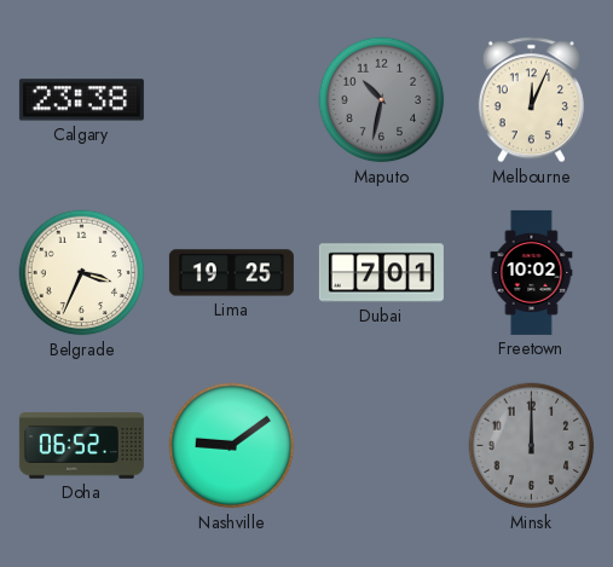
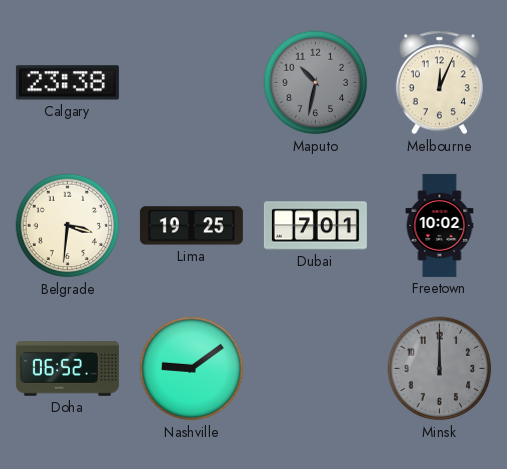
Belgrade: 3:34 -> 3:31
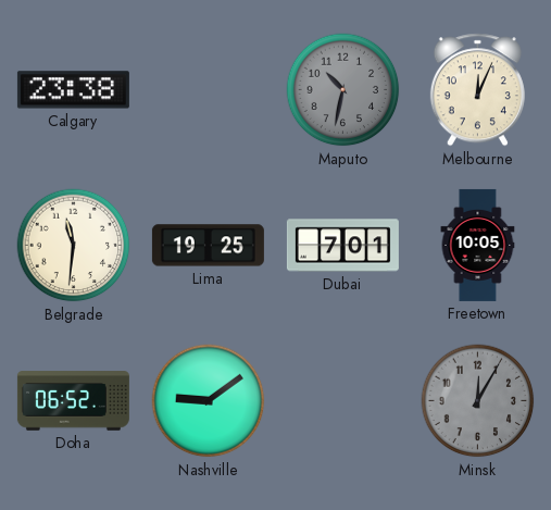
Belgrade: 3:31 -> 11:31
Freetown: 10:02 -> 10:05
Minsk: 12:00 -> 12:05
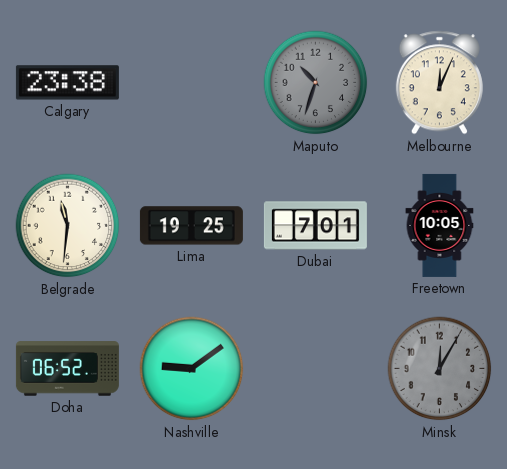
Maputo: 10:32 -> 10:33
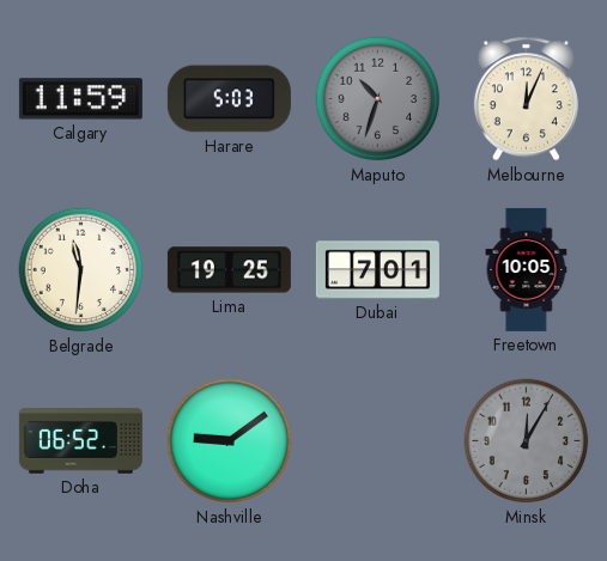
Calgary: 23:38 -> 11:59
Harare: none -> 5:03
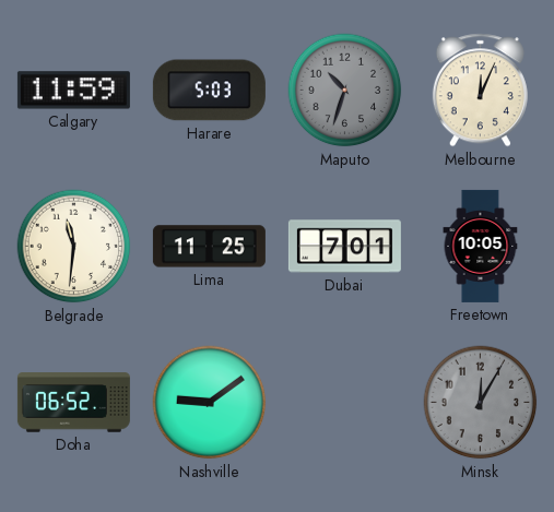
Lima: 19:25 -> 11:25
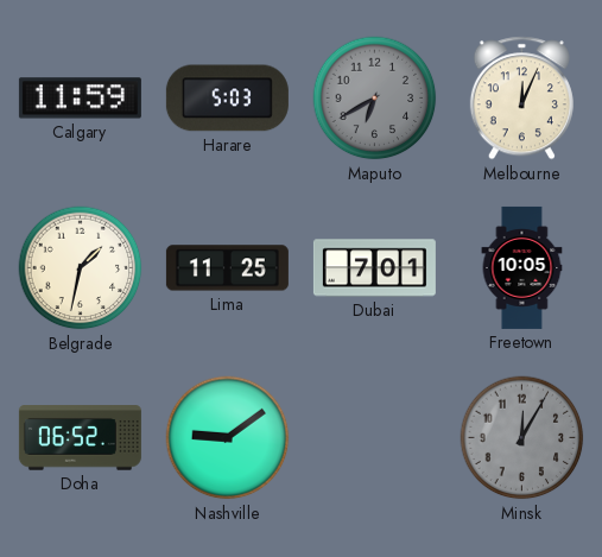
Maputo: 10:33 -> 6:40
Belgrade: 11:31 -> 1:32
